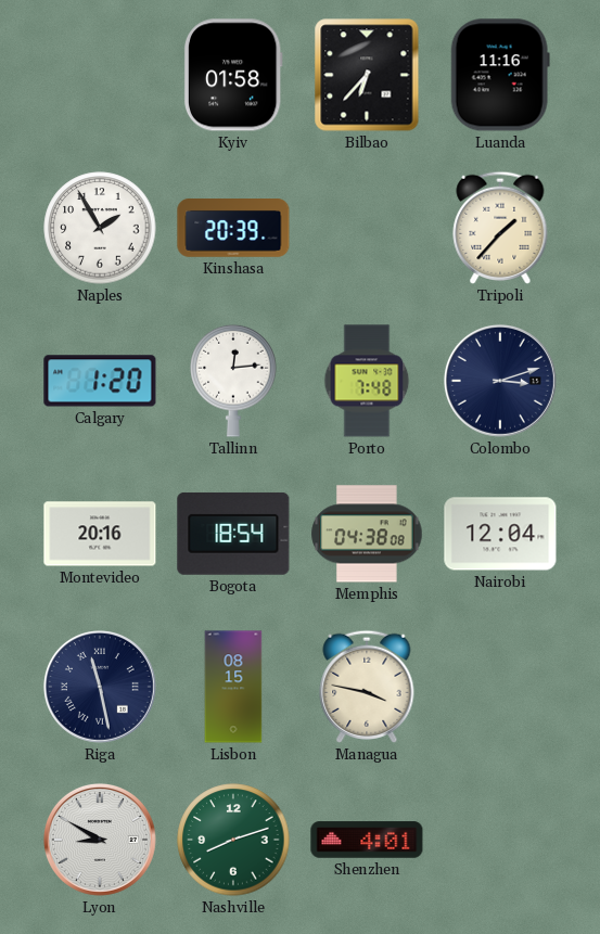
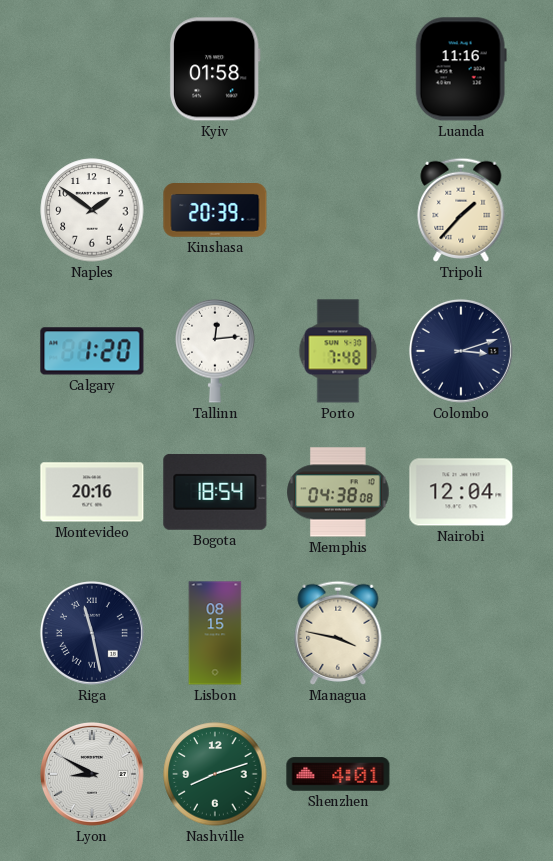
Bilbao: 6:37 -> none
Naples: 1:55 -> 1:51
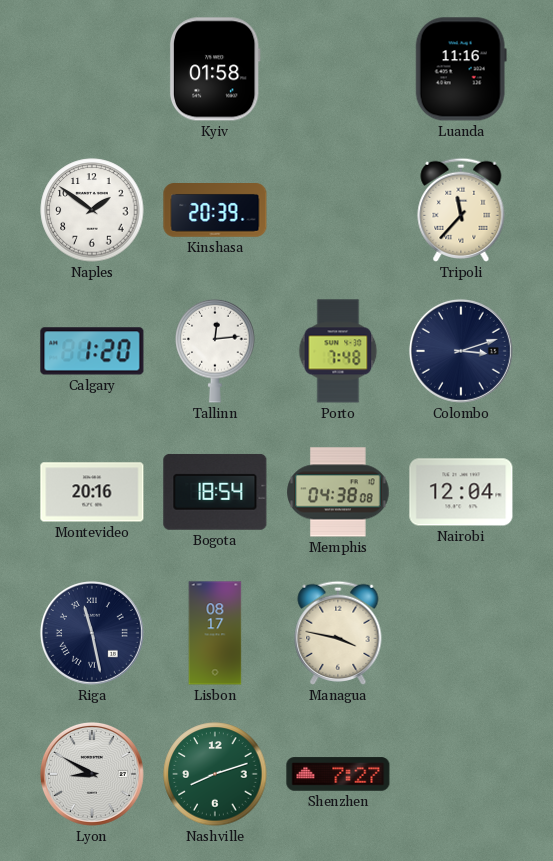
Tripoli: 1:37 -> 11:37
Lisbon: 08:15 -> 08:17
Shenzhen: 4:01 -> 7:27
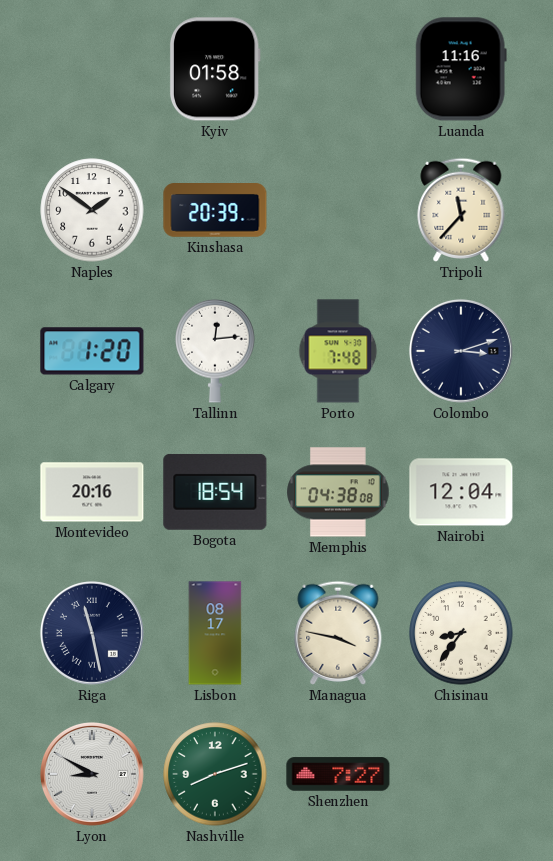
Chisinau: none -> 8:36
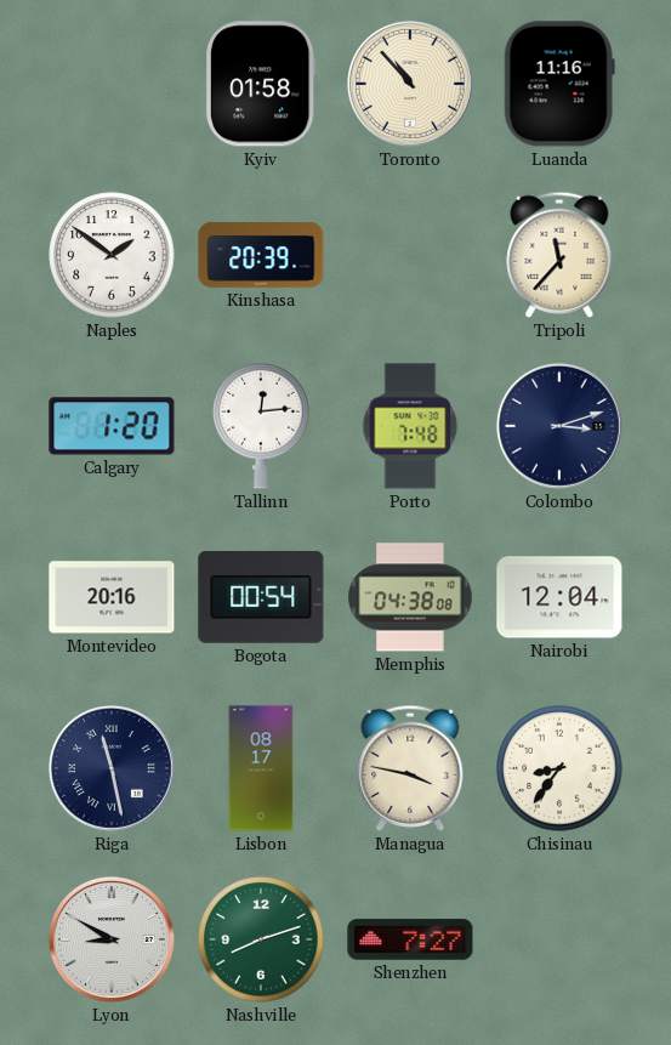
Toronto: none -> 10:53
Bogota: 18:54 -> 00:54
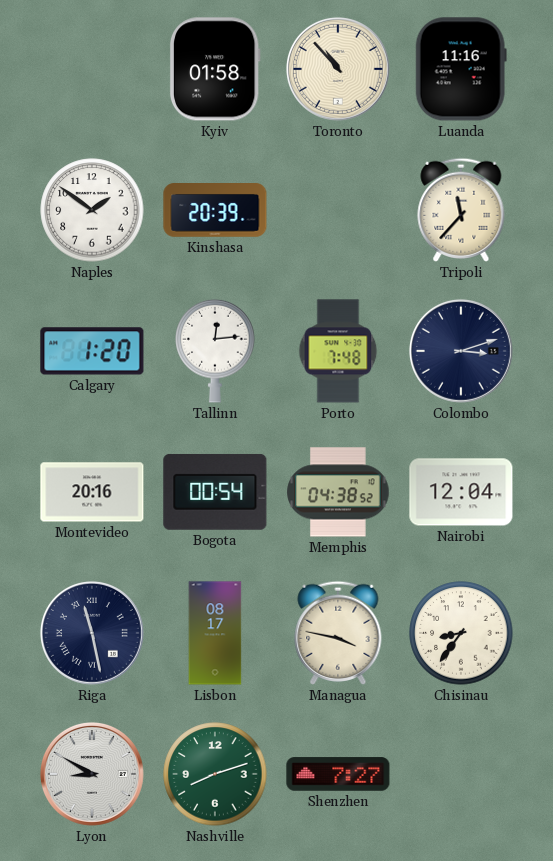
Memphis: 04:38:08 -> 04:38:52
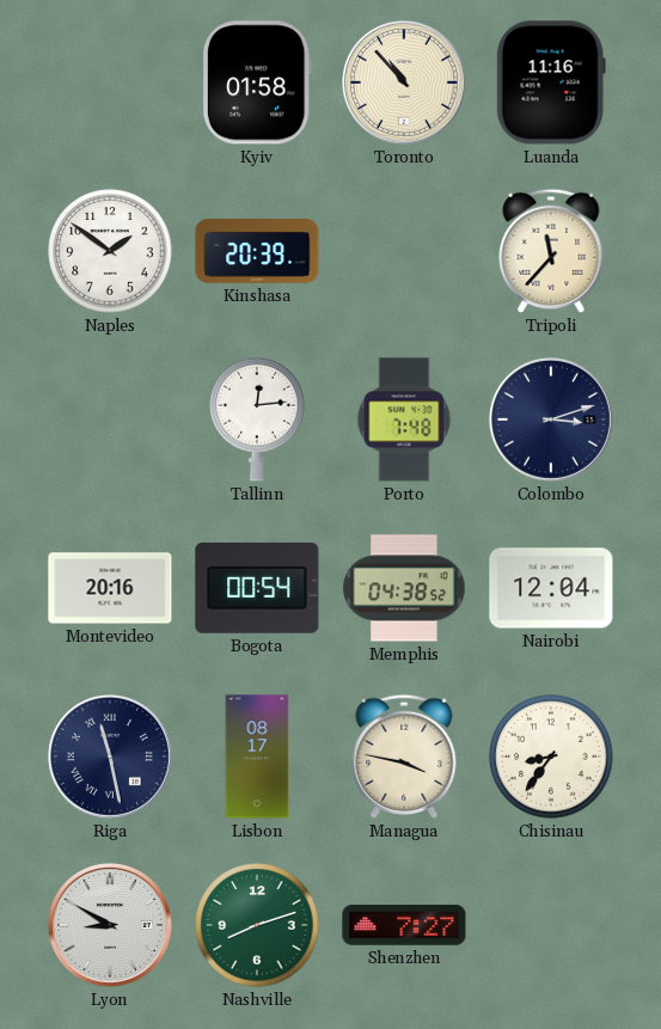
Calgary: 1:20 -> none
